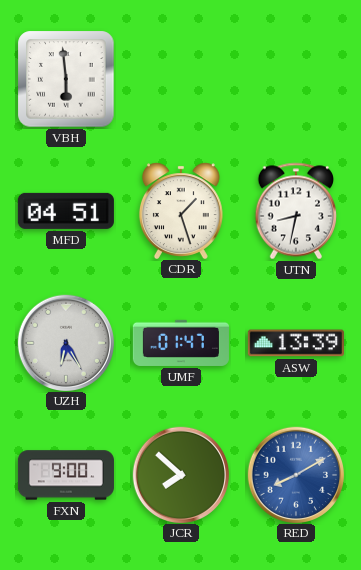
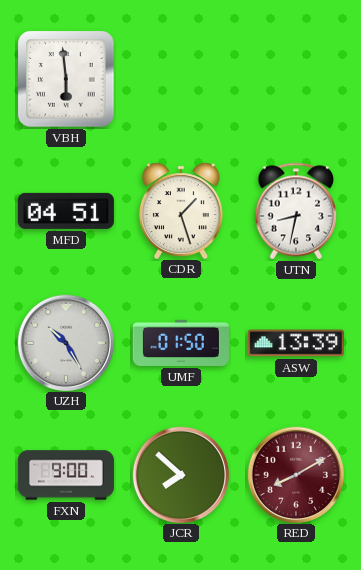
UZH: 6:25 -> 10:25
UMF: 01:47 -> 01:50
RED dial: blue -> burgundy
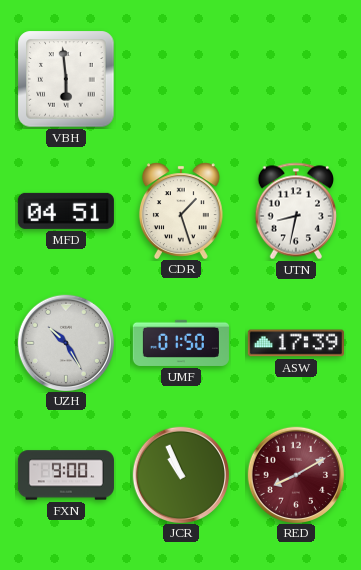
ASW: 13:39 -> 17:39
JCR: 7:52 -> 10:56
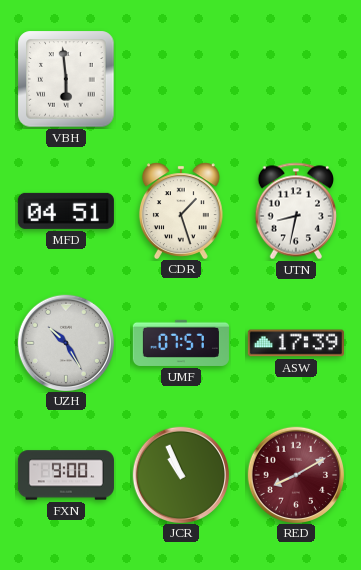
UMF: 01:50 -> 07:57
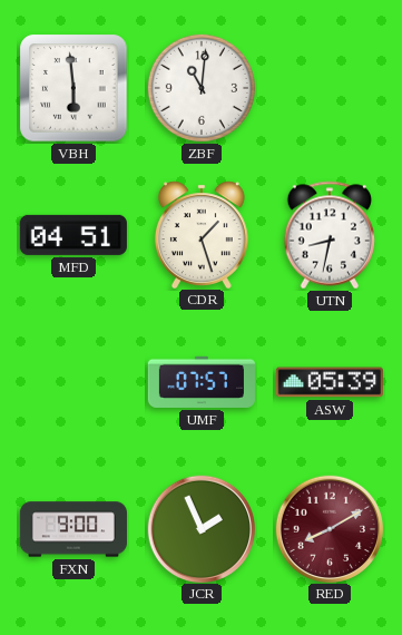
ZBF: none -> 11:01
UZH: 10:25 -> none
ASW: 17:39 -> 05:39
JCR: 10:56 -> 1:56
